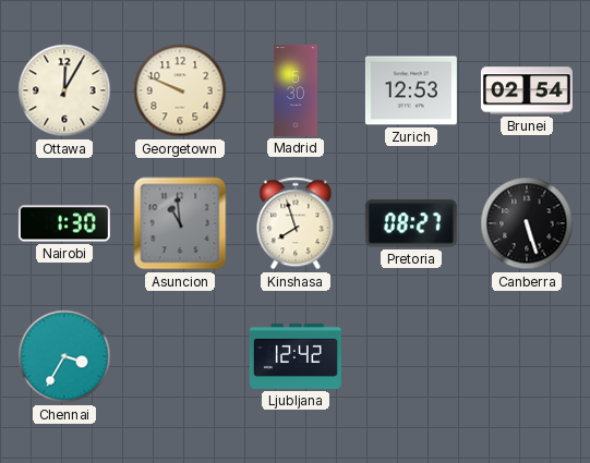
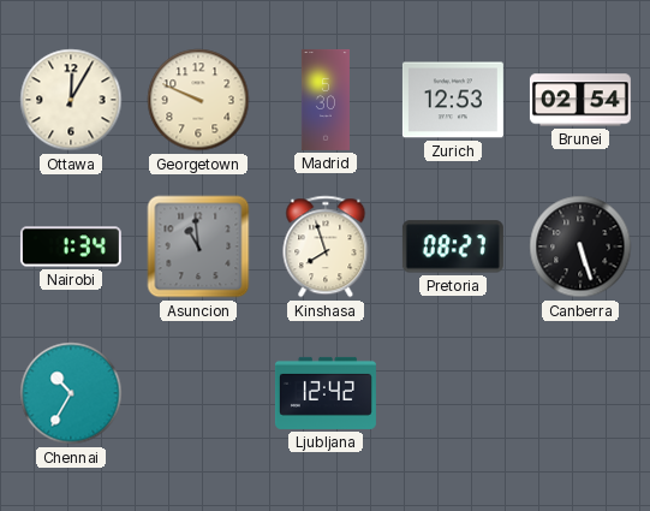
Nairobi: 1:30 -> 1:34
Chennai: 3:35 -> 10:35
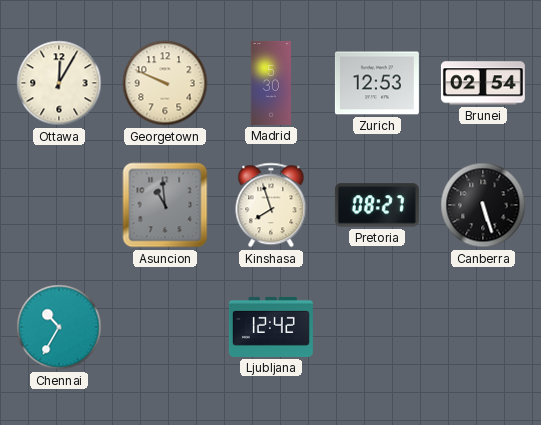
Nairobi: 1:34 -> none
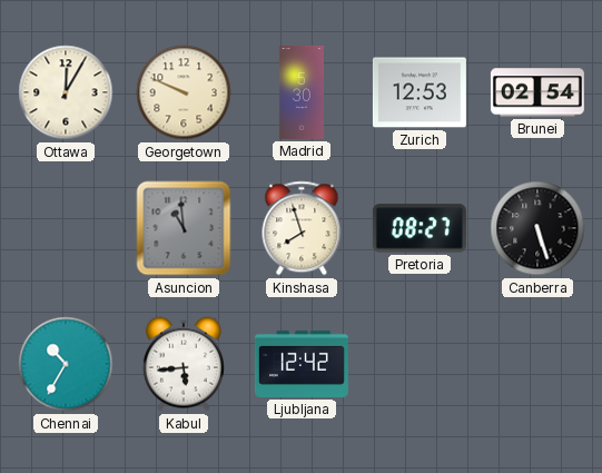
Kabul: none -> 5:44
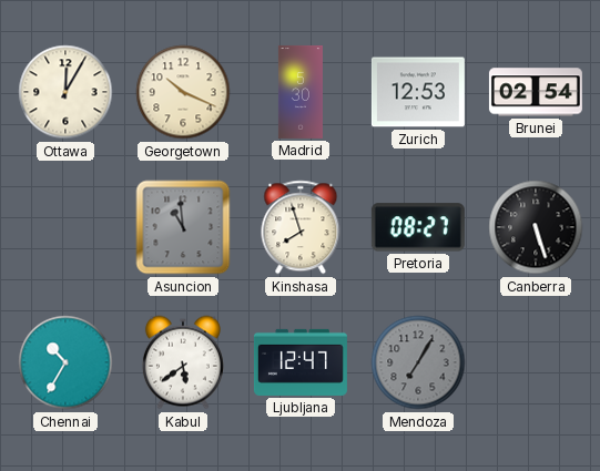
Georgetown: 9:49 -> 10:19
Kabul: 5:44 -> 5:39
Ljubljana: 12:42 -> 12:47
Mendoza: none -> 7:05
